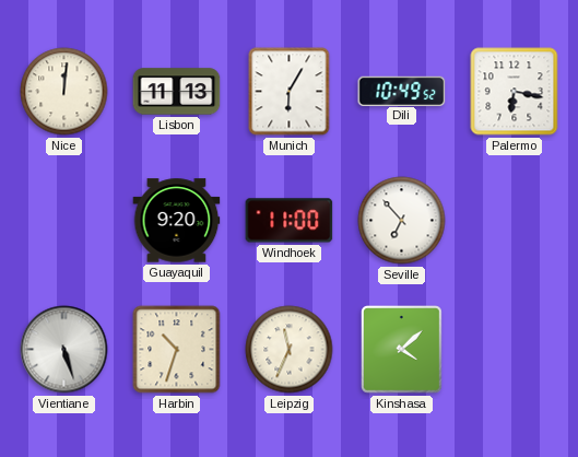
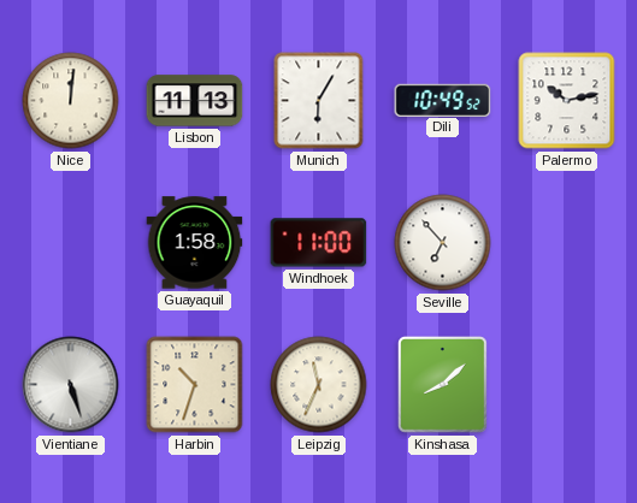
Palermo: 6:17 -> 10:13
Guayaquil: 9:20 -> 1:58
Kinshasa: 4:08 -> 8:08
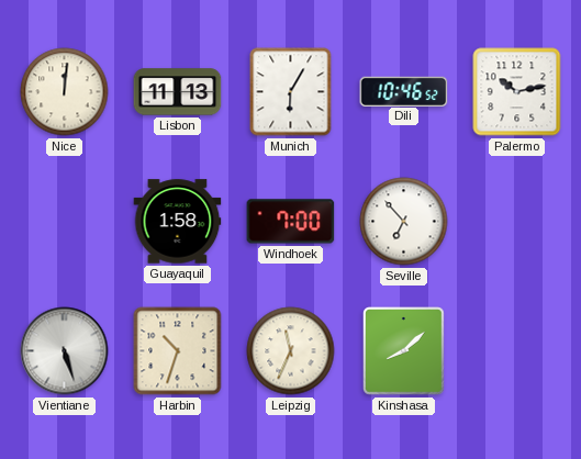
Dili: 10:49 -> 10:46
Windhoek: 11:00 -> 7:00
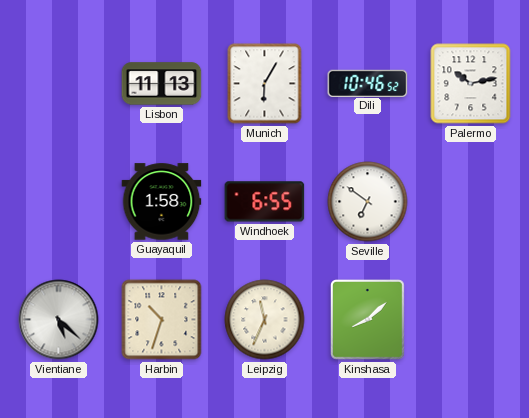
Nice: 12:01 -> none
Windhoek: 7:00 -> 6:55
Seville: 6:53 -> 6:51
Vientiane: 5:27 -> 5:22
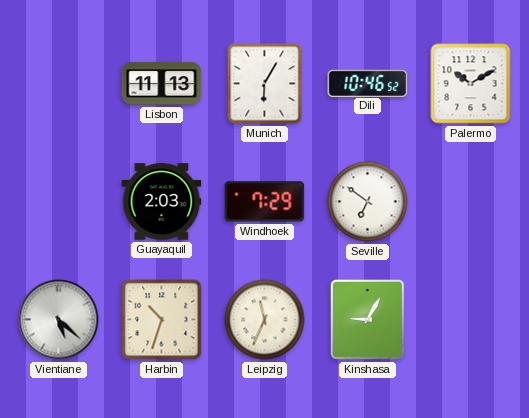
Palermo: 10:13 -> 10:10
Guayaquil: 1:58 -> 2:03
Windhoek: 6:55 -> 7:29
Kinshasa: 8:08 -> 9:05
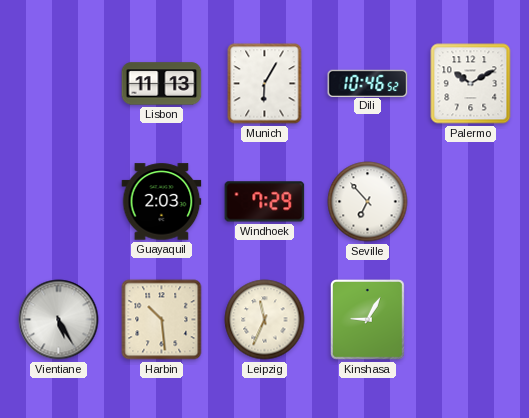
Seville: 6:51 -> 6:53
Vientiane: 5:22 -> 5:25
Harbin: 10:33 -> 10:29
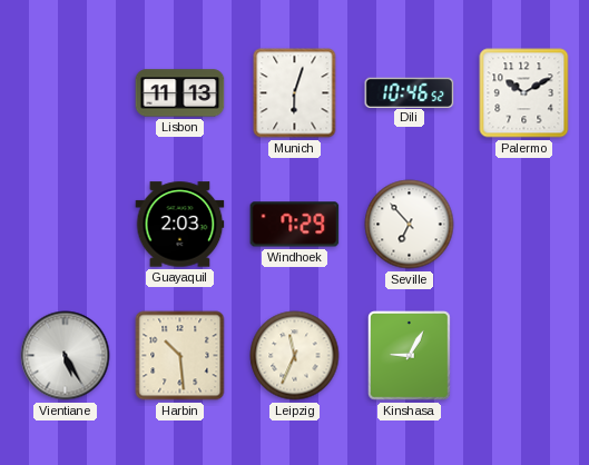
Munich: 6:05 -> 6:03
